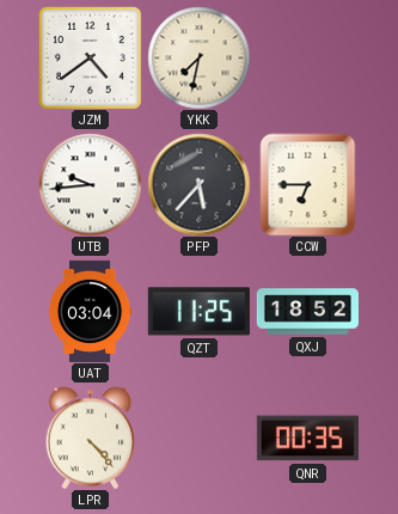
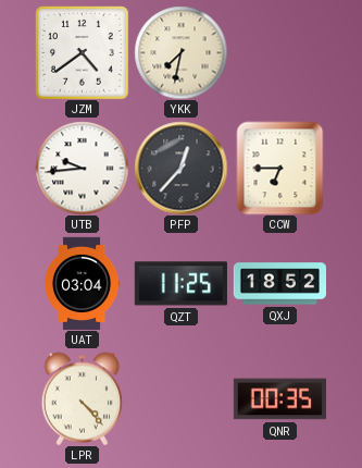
PFP: 5:37 -> 12:37
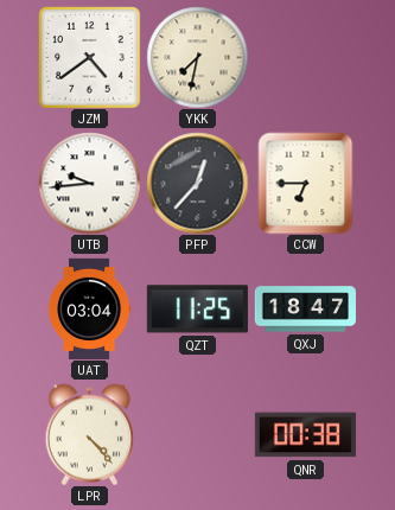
QXJ: 18:52 -> 18:47
QNR: 00:35 -> 00:38
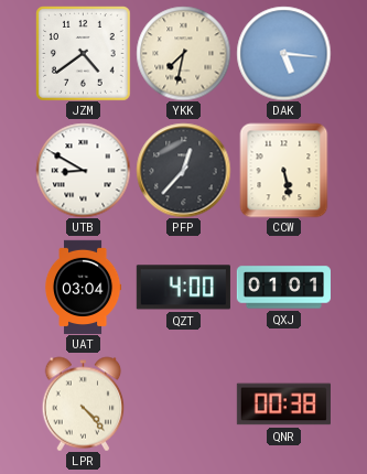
DAK: none -> 5:16
UTB: 9:44 -> 8:50
CCW: 6:45 -> 5:28
QZT: 11:25 -> 4:00
QXJ: 18:47 -> 01:01
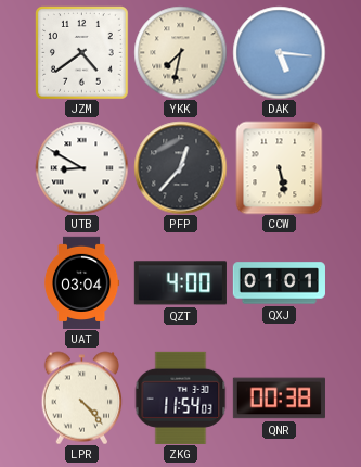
ZKG: none -> 11:54
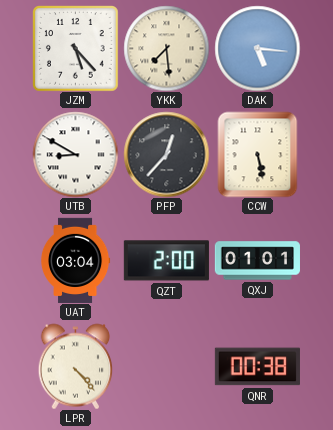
JZM: 4:39 -> 5:23
YKK: 7:32 -> 7:29
QZT: 4:00 -> 2:00
ZKG: 11:54 -> none
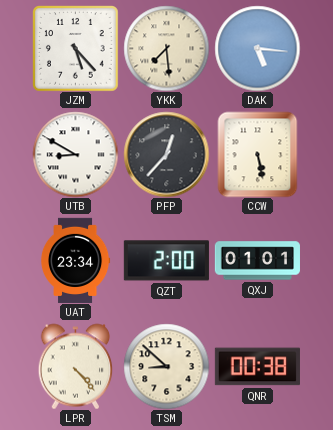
UAT: 03:04 -> 23:34
TSM: none -> 8:52
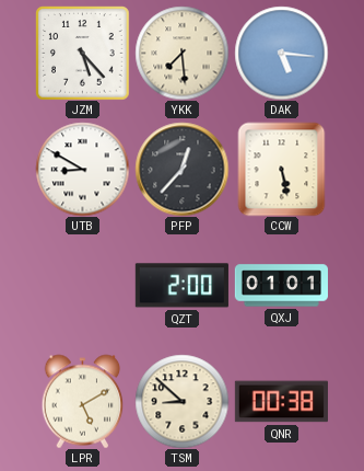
UAT: 23:34 -> none
LPR: 4:23 -> 5:10
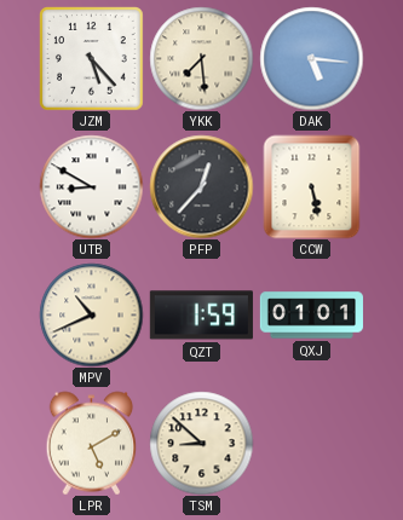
MPV: none -> 10:41
QZT: 2:00 -> 1:59
QNR: 00:38 -> none
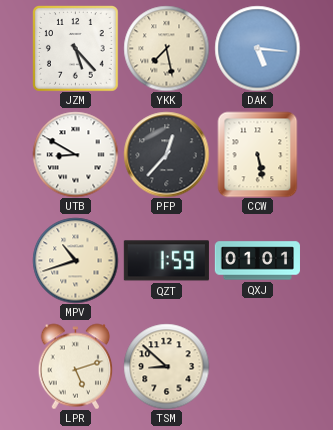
YKK: 7:29 -> 7:28
MPV: 10:41 -> 10:42
LPR: 5:10 -> 5:12
